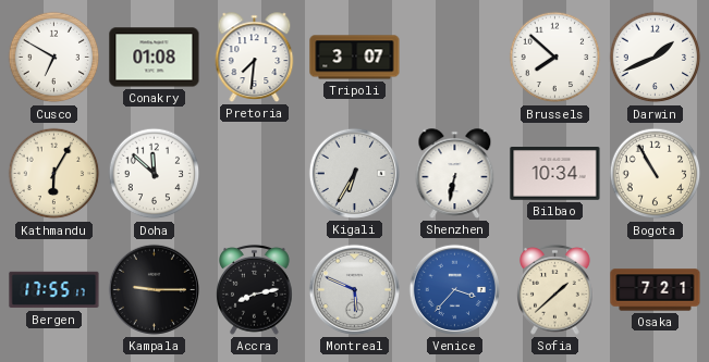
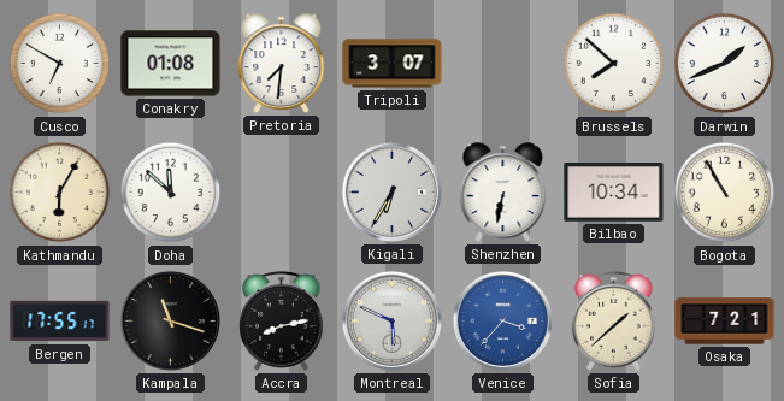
Kampala: 9:15 -> 11:18
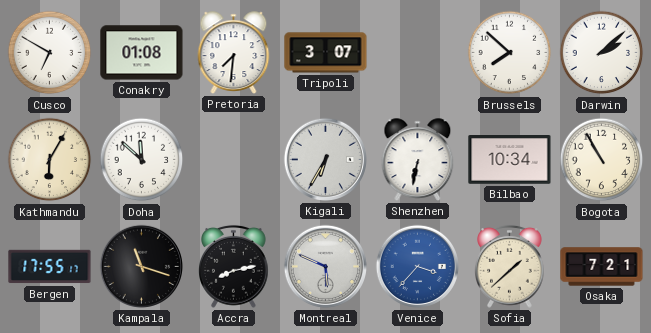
Darwin: 1:41 -> 2:08
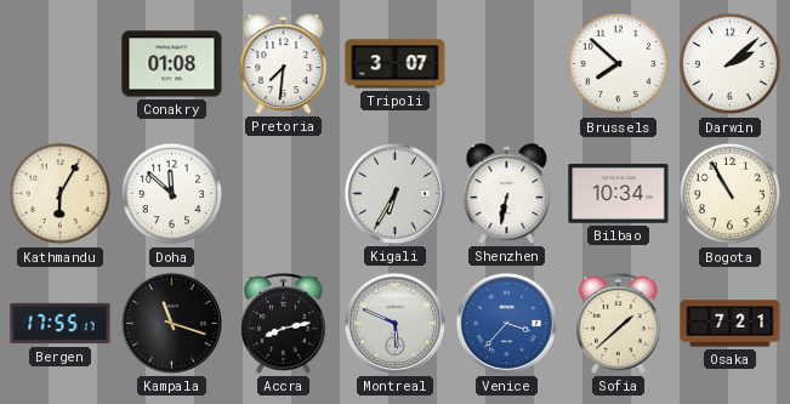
Cusco: 6:50 -> none
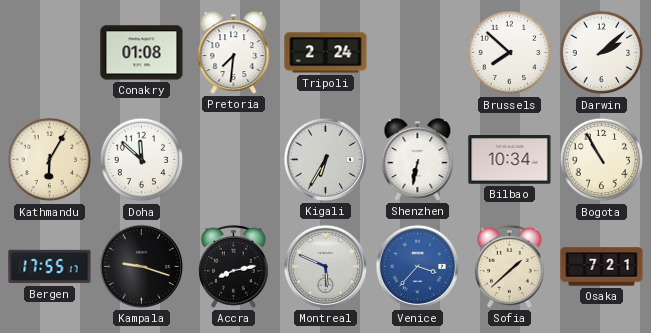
Tripoli: 3:07 -> 2:24
Kampala: 11:18 -> 9:18
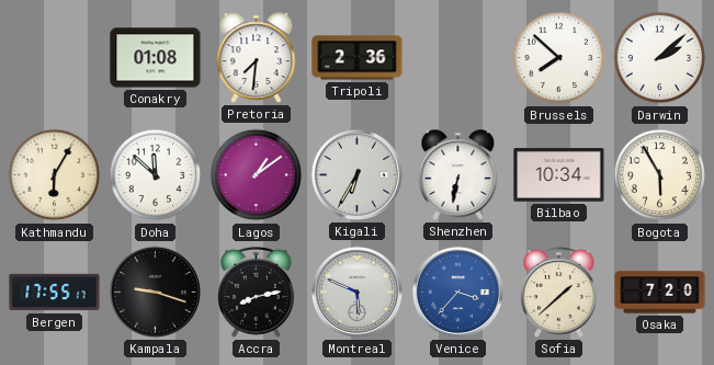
Tripoli: 2:24 -> 2:36
Lagos: none -> 1:09
Bogota: 10:55 -> 5:55
Osaka: 7:21 -> 7:20
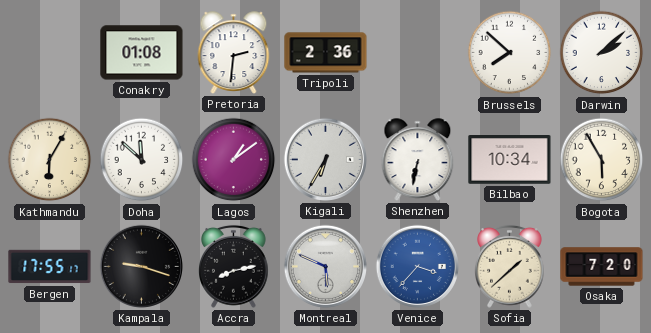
Pretoria: 7:31 -> 2:31
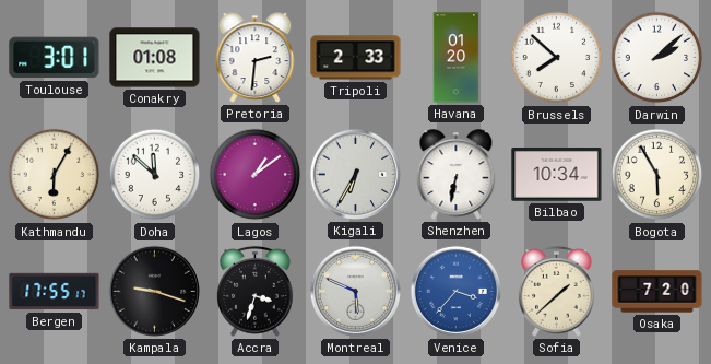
Toulouse: none -> 3:01
Tripoli: 2:36 -> 2:33
Havana: none -> 01:20
Accra: 8:13 -> 3:33
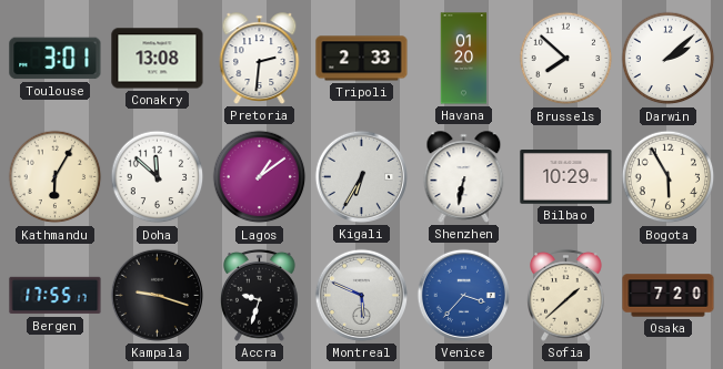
Conakry: 01:08 -> 13:08
Bilbao: 10:34 -> 10:29
Accra: 3:33 -> 9:33
